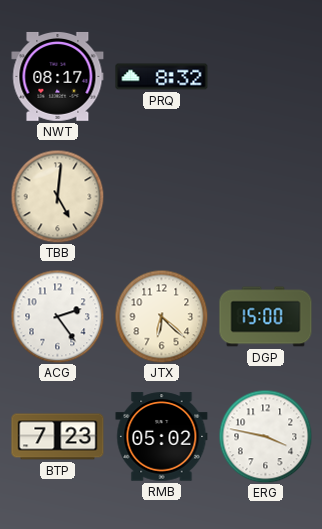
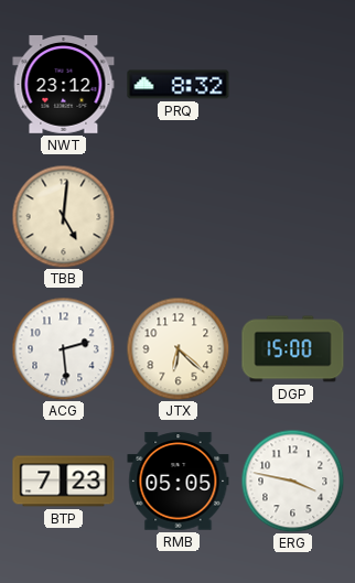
NWT: 08:17 -> 23:12
ACG: 2:24 -> 2:29
RMB: 05:02 -> 05:05
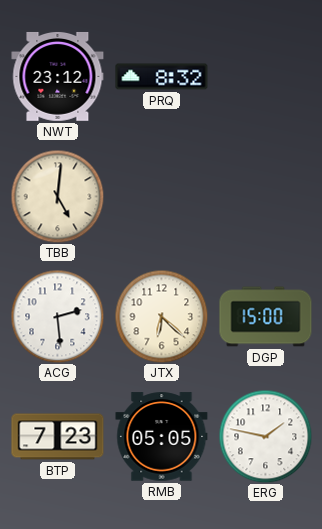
ERG: 3:47 -> 1:47
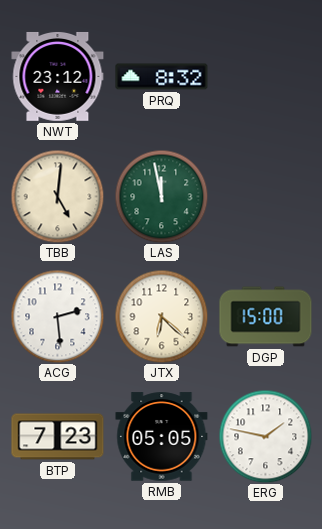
LAS: none -> 11:58
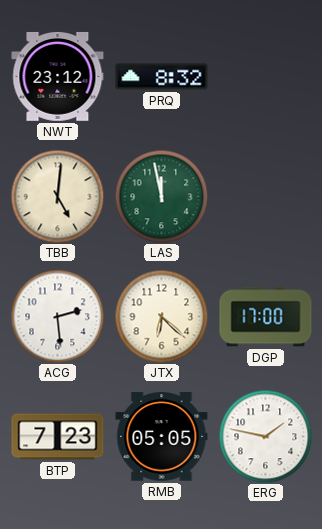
DGP: 15:00 -> 17:00
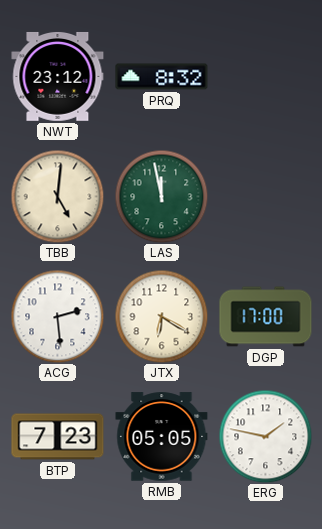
JTX: 6:22 -> 6:20
